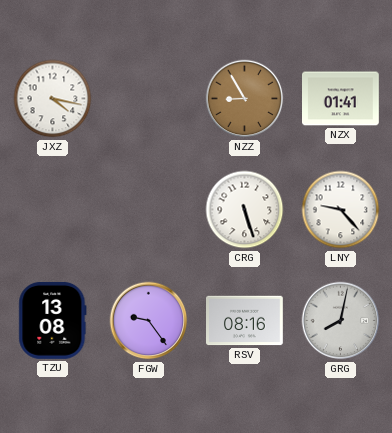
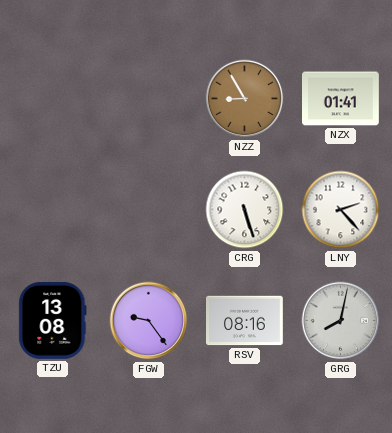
JXZ: 4:17 -> none
LNY: 9:23 -> 2:23
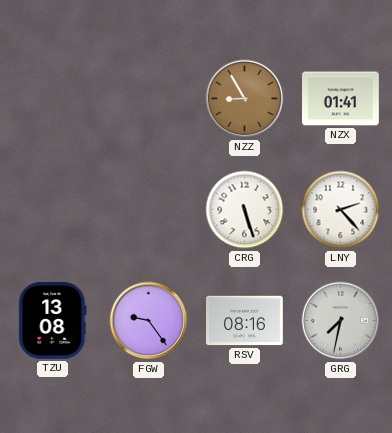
GRG: 8:02 -> 7:32
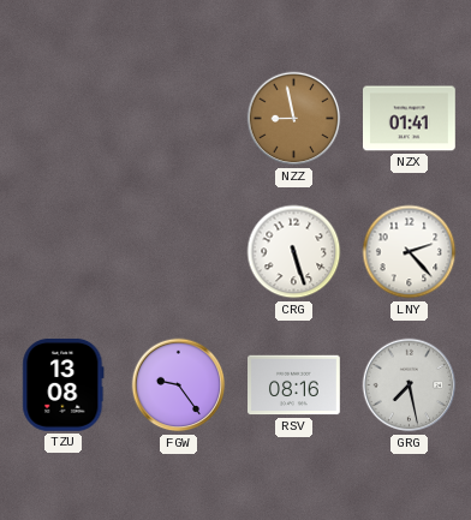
NZZ: 8:55 -> 8:58
GRG: 7:32 -> 7:28
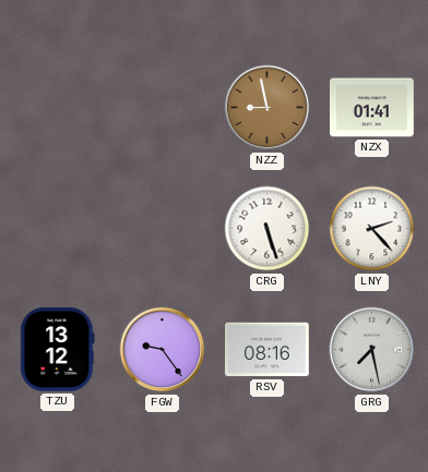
TZU: 13:08 -> 13:12
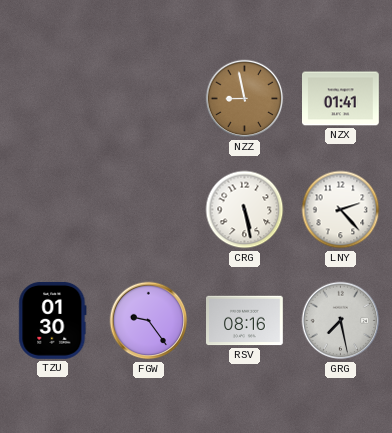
CRG: 5:27 -> 5:28
TZU: 13:12 -> 01:30
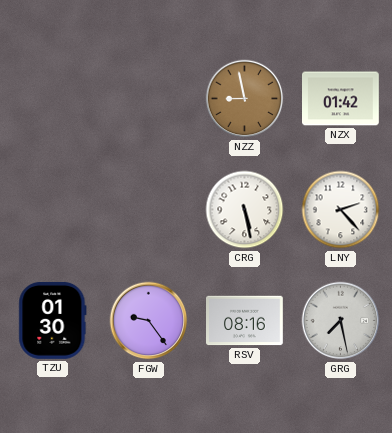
NZX: 01:41 -> 01:42
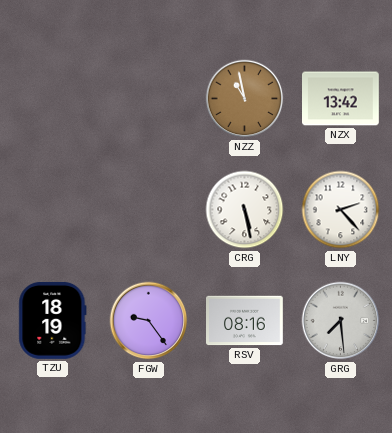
NZZ: 8:58 -> 10:58
NZX: 01:42 -> 13:42
TZU: 01:30 -> 18:19
GRG: 7:28 -> 7:29
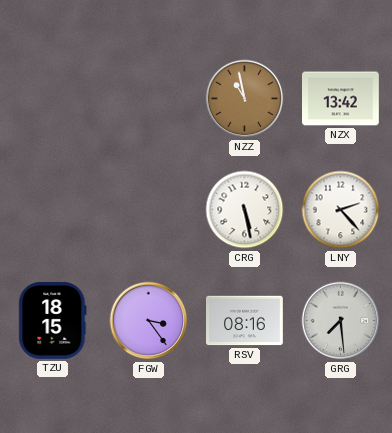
TZU: 18:19 -> 18:15
FGW: 9:24 -> 3:24
